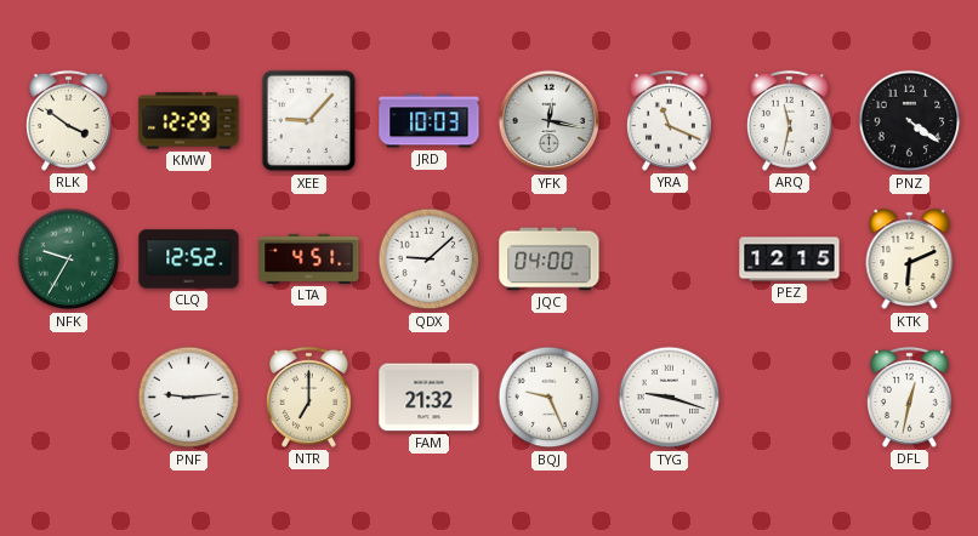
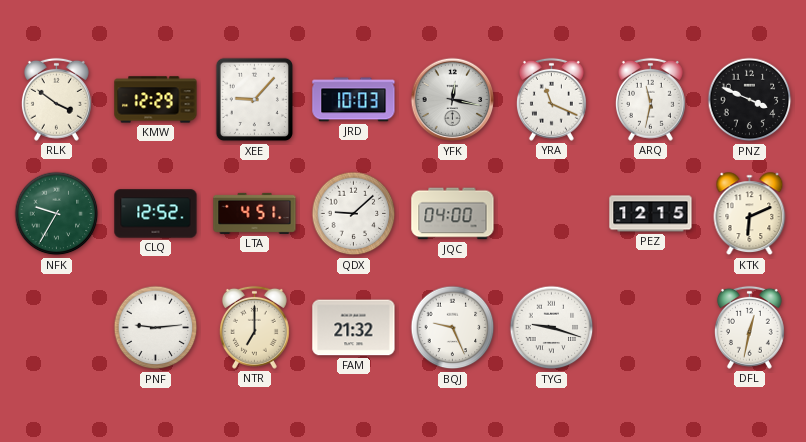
PNZ: 4:21 -> 3:49
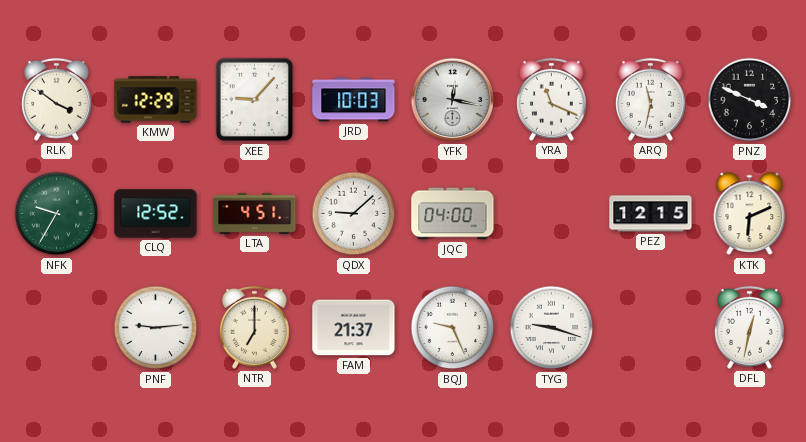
FAM: 21:32 -> 21:37
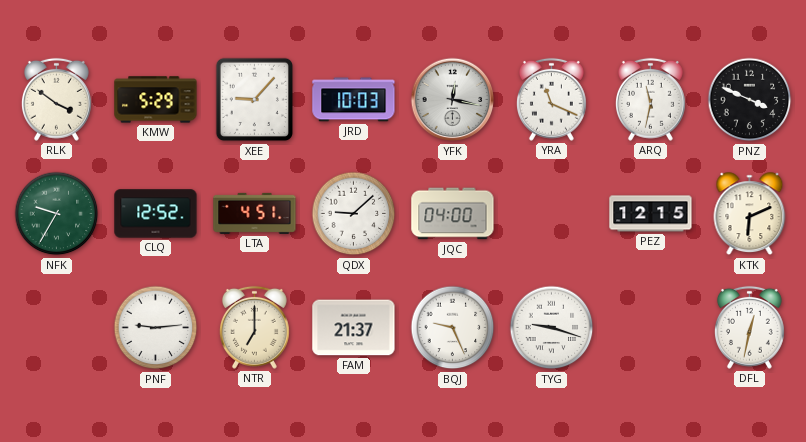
KMW: 12:29 -> 5:29
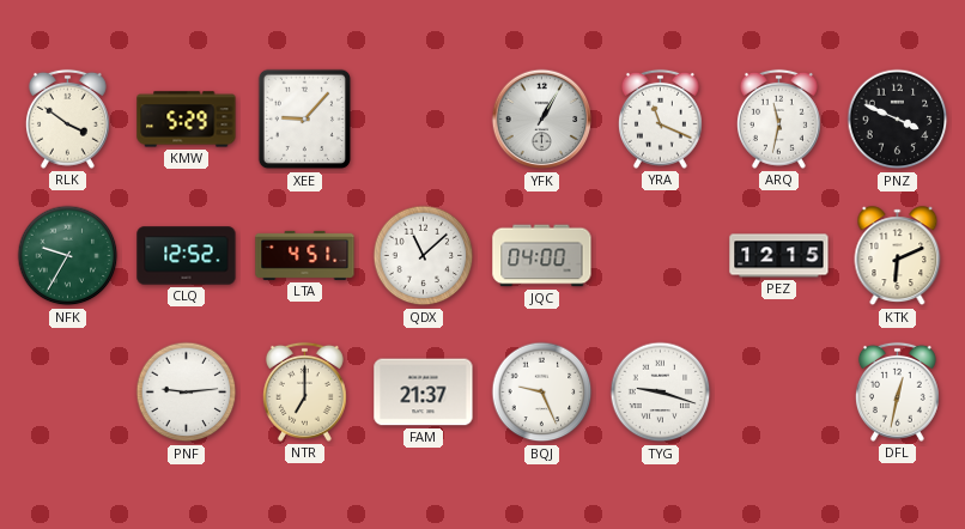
JRD: 10:03 -> none
YFK: 12:17 -> 1:05
QDX: 9:08 -> 11:08
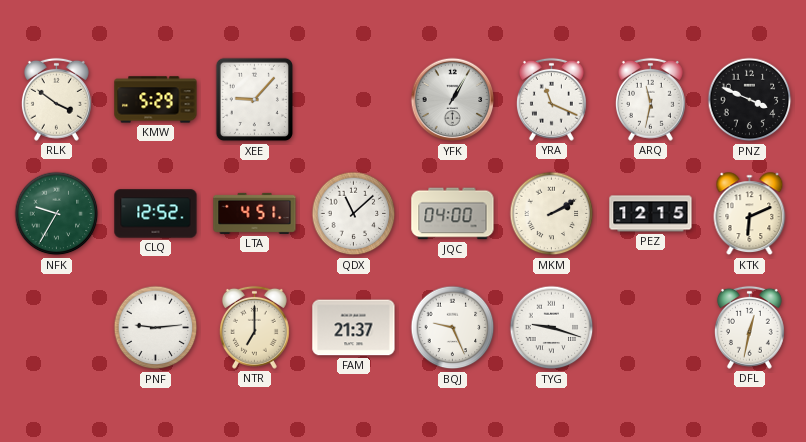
MKM: none -> 2:10
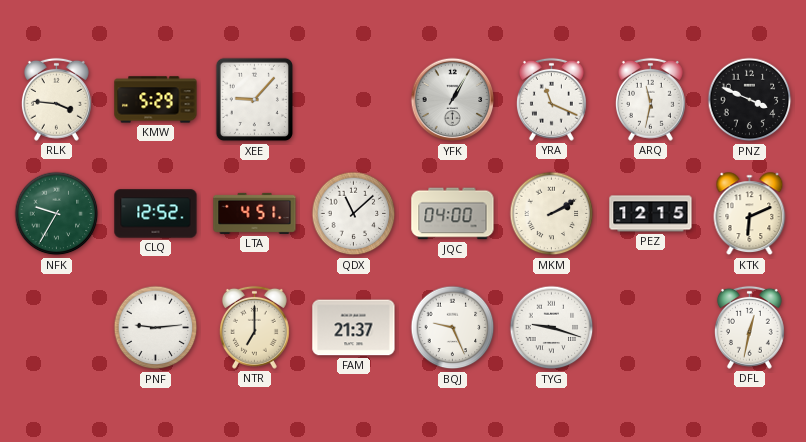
RLK: 3:51 -> 3:46
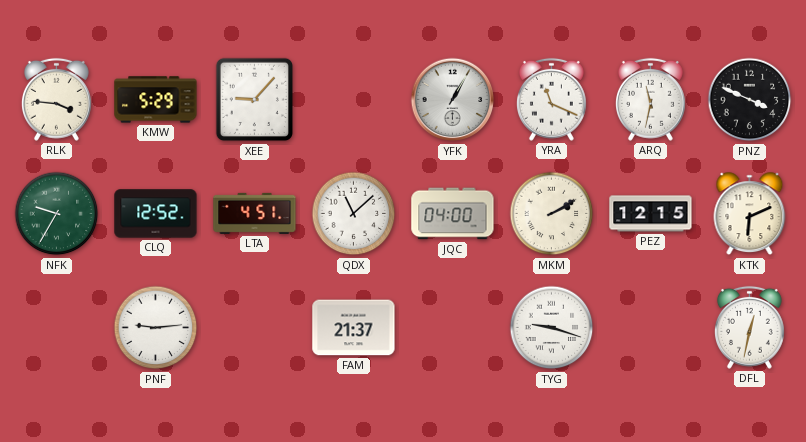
NTR: 7:00 -> none
BQJ: 9:26 -> none
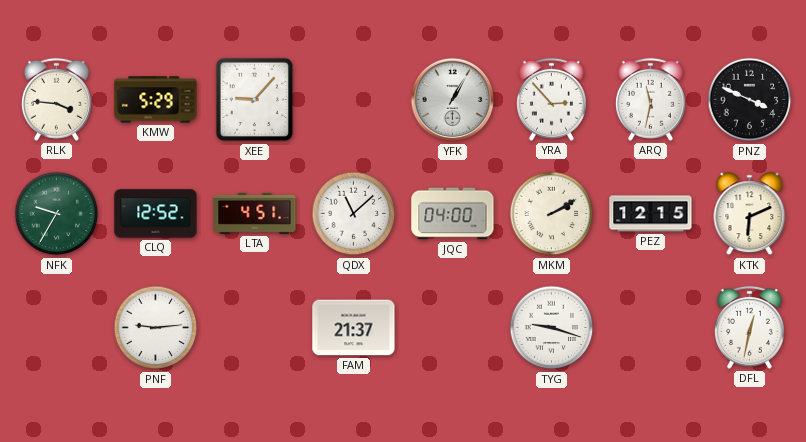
YRA: 11:19 -> 2:53
